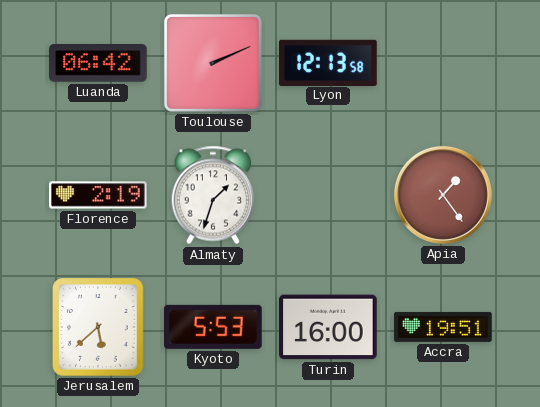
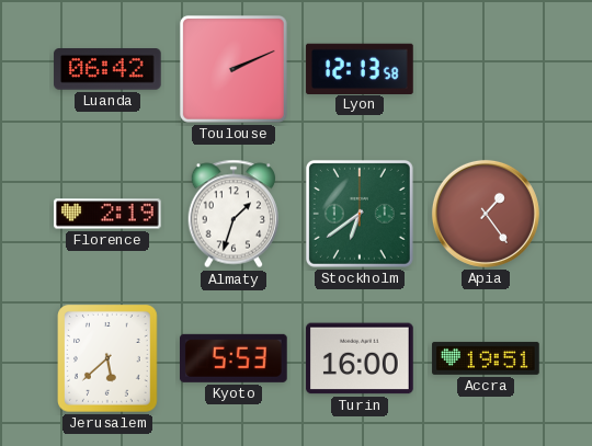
Stockholm: none -> 6:39
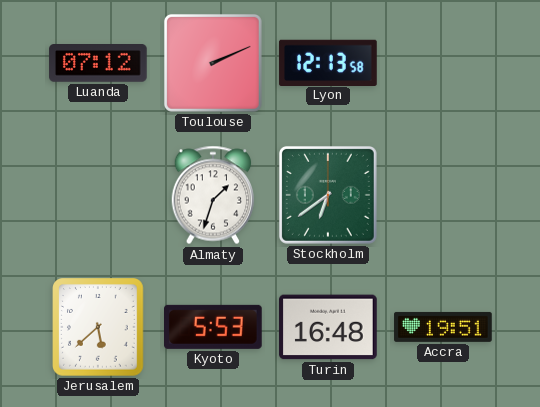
Luanda: 06:42 -> 07:12
Florence: 2:19 -> none
Apia: 1:24 -> none
Turin: 16:00 -> 16:48
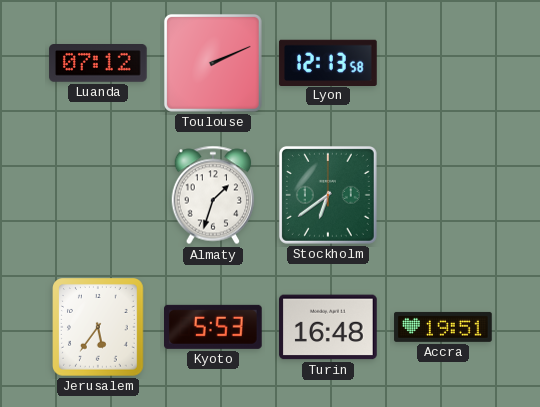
Jerusalem: 5:38 -> 5:36
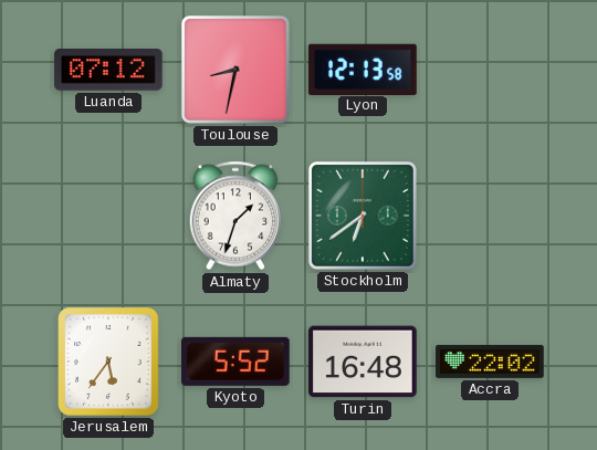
Toulouse: 2:11 -> 8:32
Kyoto: 5:53 -> 5:52
Accra: 19:51 -> 22:02
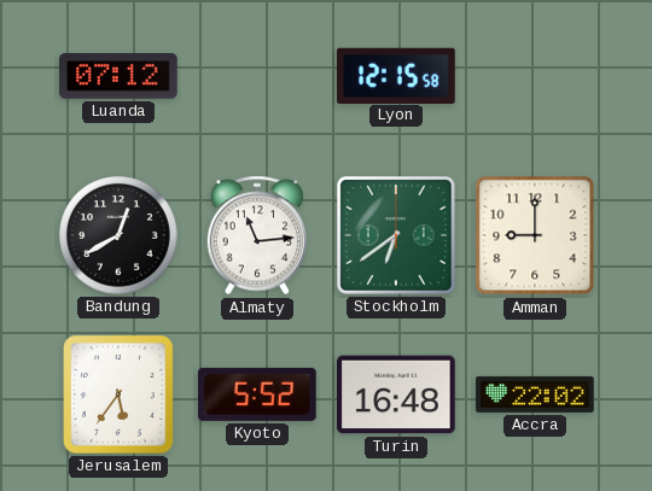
Toulouse: 8:32 -> none
Lyon: 12:13 -> 12:15
Bandung: none -> 12:40
Almaty: 1:33 -> 11:14
Amman: none -> 9:00
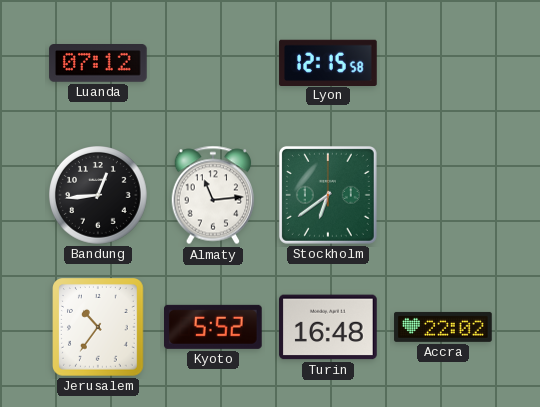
Bandung: 12:40 -> 12:44
Amman: 9:00 -> none
Jerusalem: 5:36 -> 10:36
